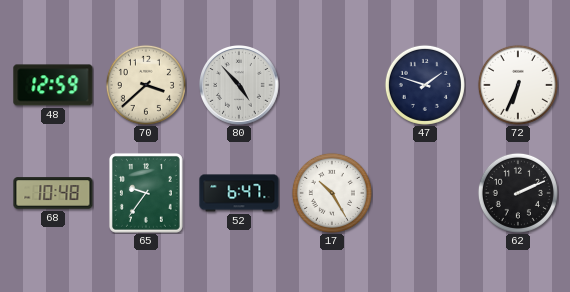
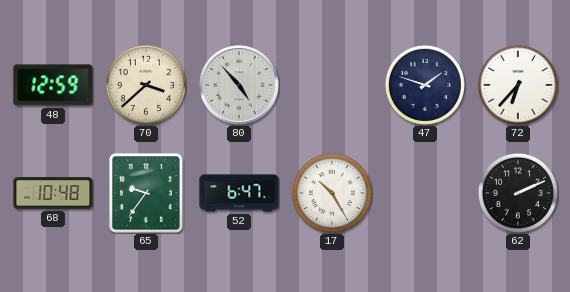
72: 6:34 -> 6:37
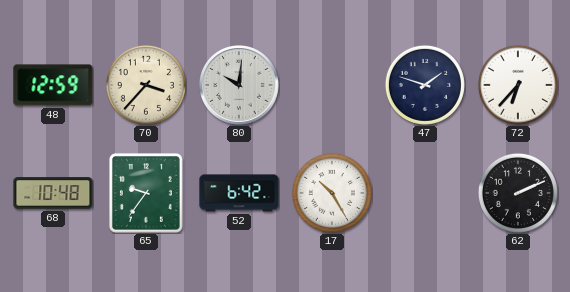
70: 3:38 -> 3:37
80: 4:53 -> 10:01
52: 6:47 -> 6:42
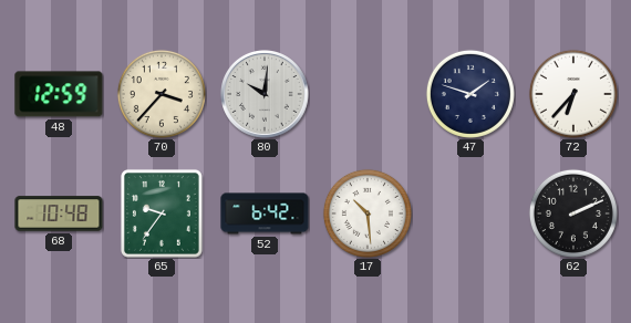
17: 10:25 -> 10:29
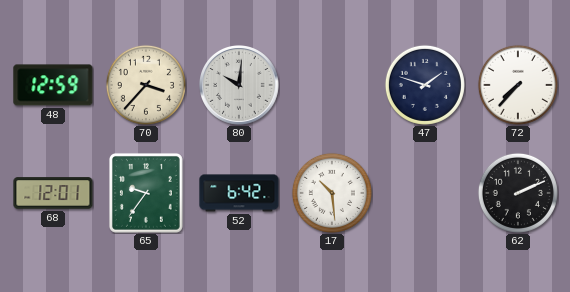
72: 6:37 -> 7:37
68: 10:48 -> 12:01
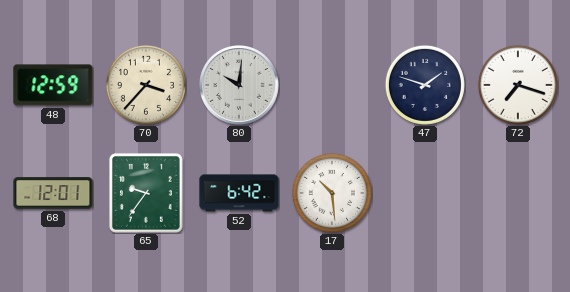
72: 7:37 -> 7:18
62: 2:11 -> none
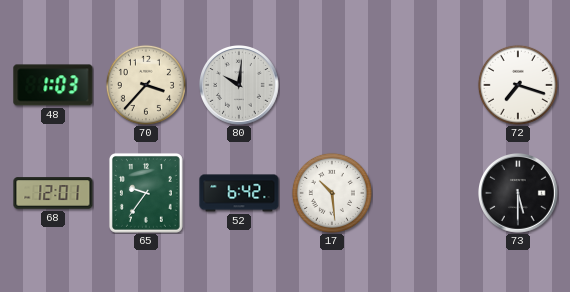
48: 12:59 -> 1:03
47: 1:48 -> none
73: none -> 5:30
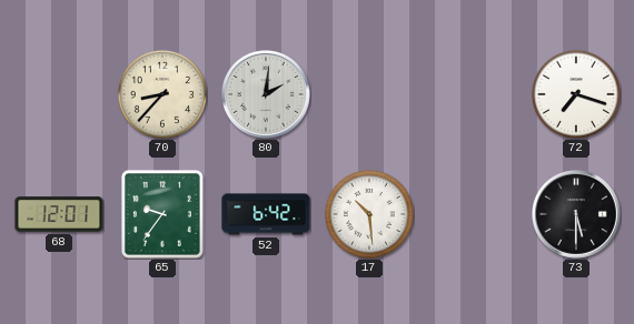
48: 1:03 -> none
70: 3:37 -> 8:37
80: 10:01 -> 2:01
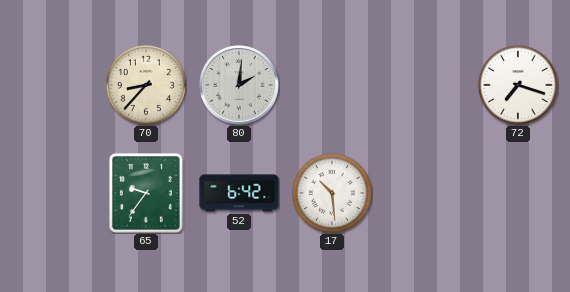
68: 12:01 -> none
73: 5:30 -> none
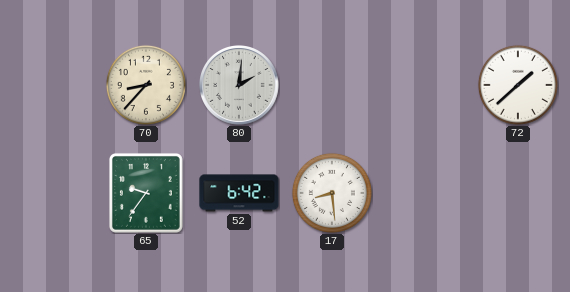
72: 7:18 -> 1:38
17: 10:29 -> 8:29
